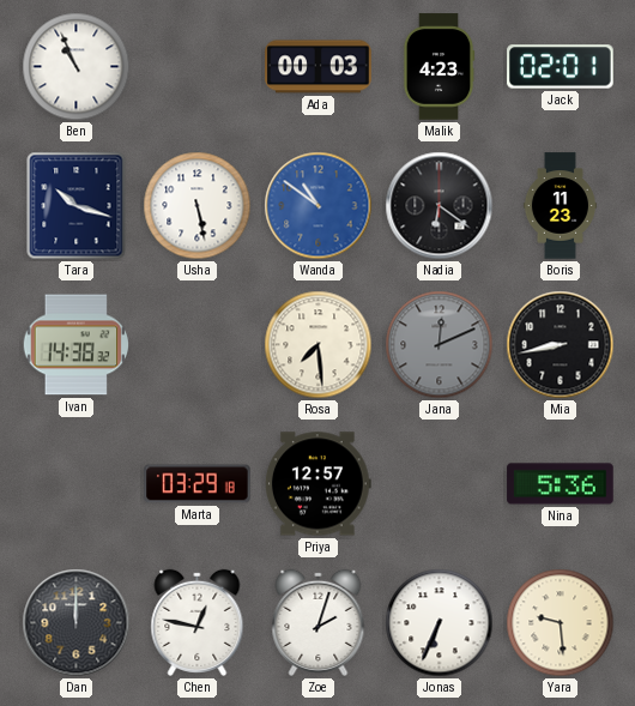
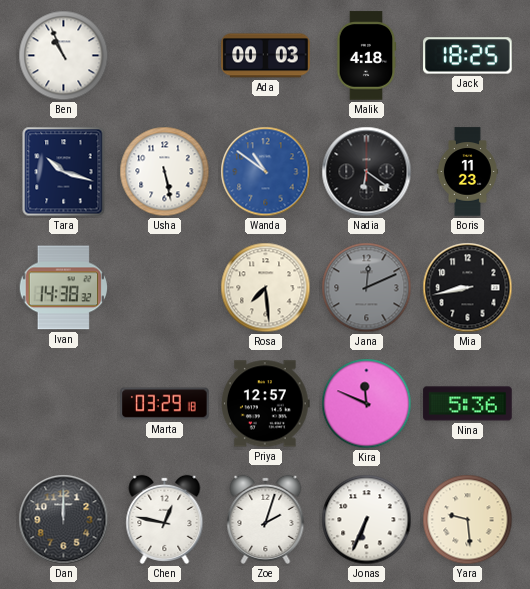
Malik: 4:23 -> 4:18
Jack: 02:01 -> 18:25
Kira: none -> 11:49
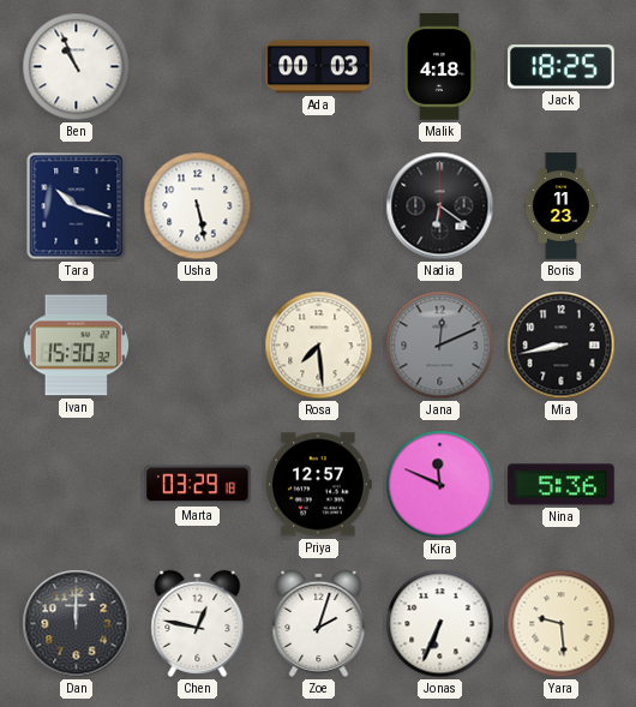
Wanda: 10:51 -> none
Ivan: 14:38 -> 15:30
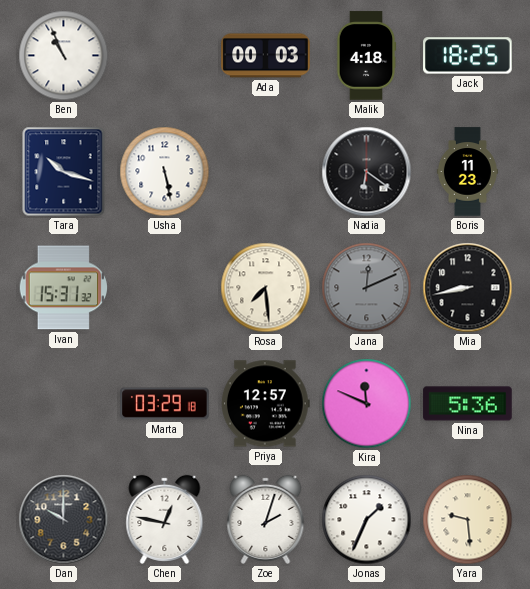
Ivan: 15:30 -> 15:31
Dan: 12:00 -> 10:00
Jonas: 6:34 -> 1:34
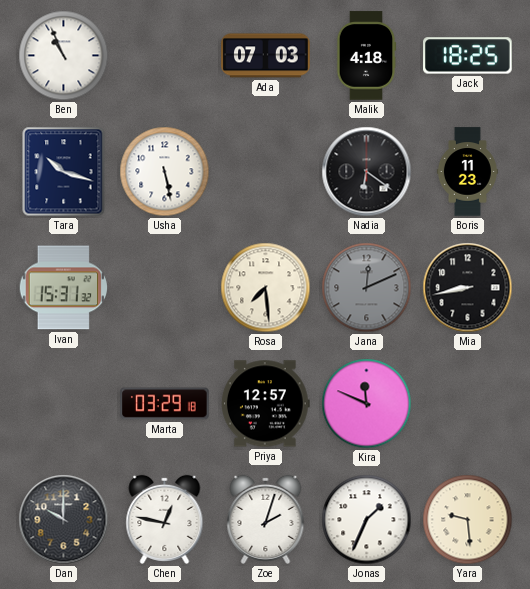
Ada: 00:03 -> 07:03
Nina: 5:36 -> none
